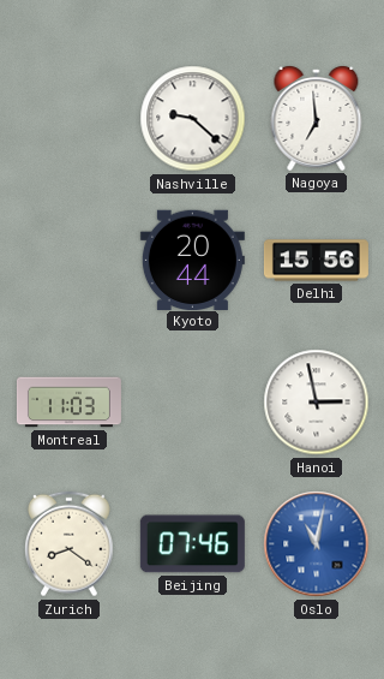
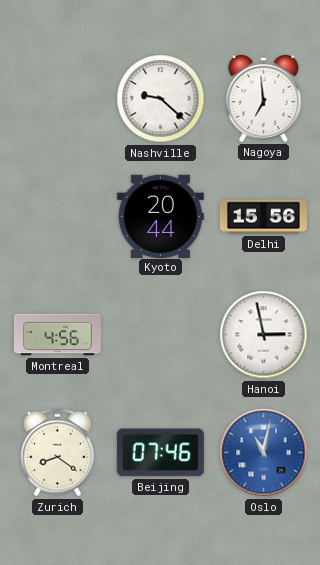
Montreal: 11:03 -> 4:56
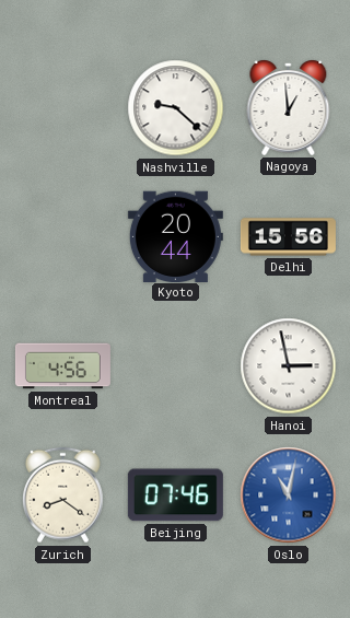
Nagoya: 6:59 -> 12:59
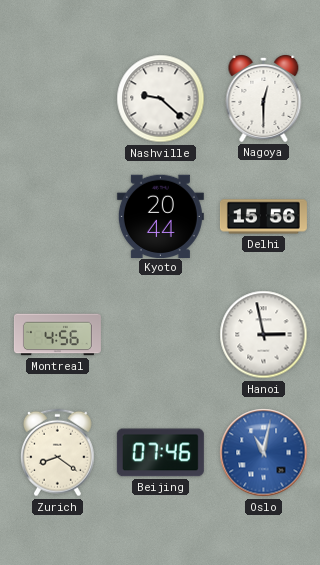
Nagoya: 12:59 -> 12:30
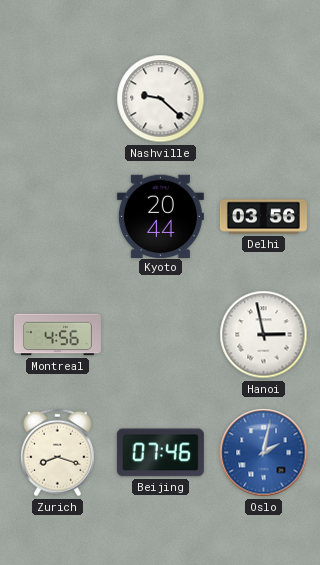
Nagoya: 12:30 -> none
Delhi: 15:56 -> 03:56
Zurich: 8:21 -> 8:18
Oslo: 11:02 -> 2:02
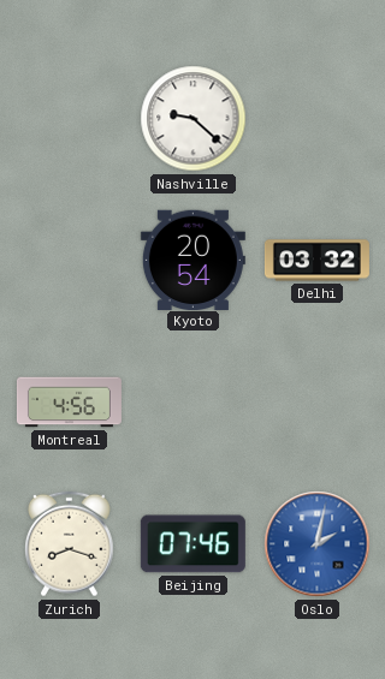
Kyoto: 20:44 -> 20:54
Delhi: 03:56 -> 03:32
Hanoi: 2:58 -> none
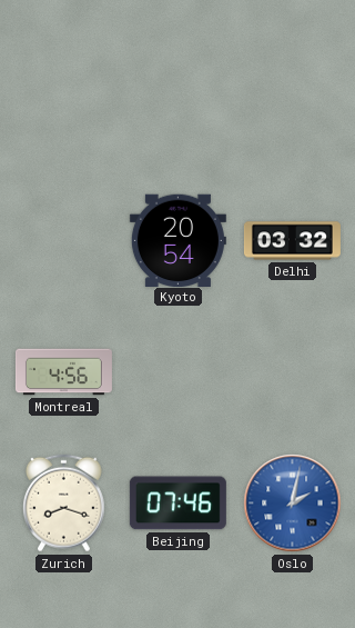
Nashville: 9:22 -> none
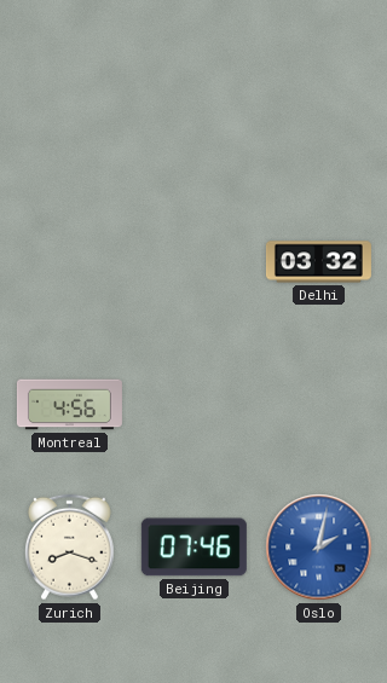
Kyoto: 20:54 -> none
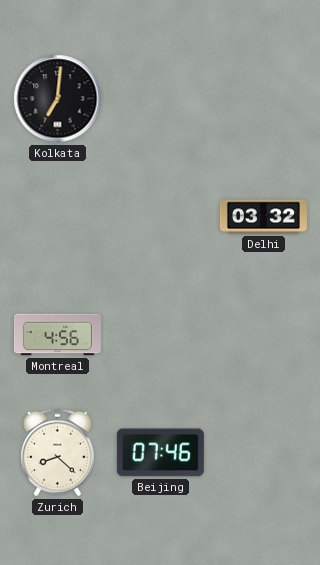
Kolkata: none -> 7:01
Zurich: 8:18 -> 8:22
Oslo: 2:02 -> none
